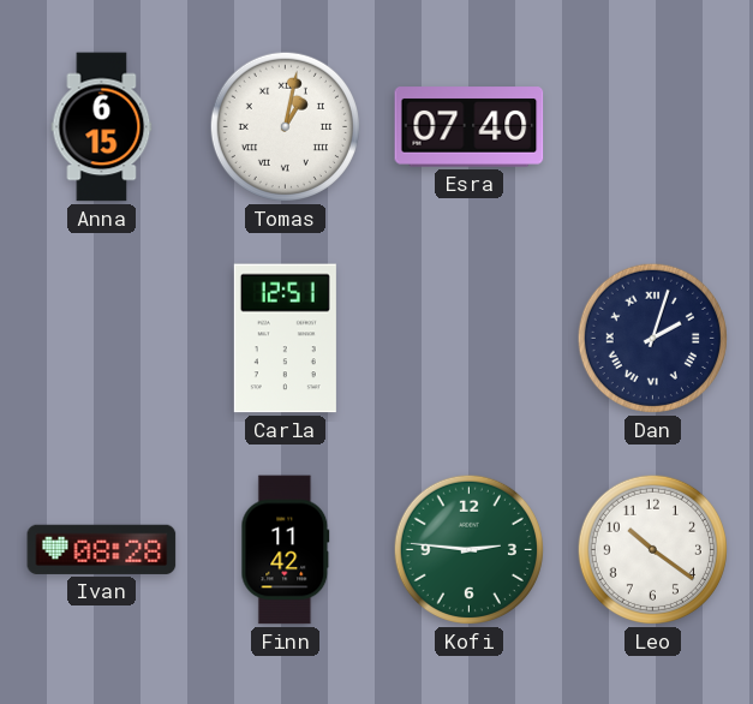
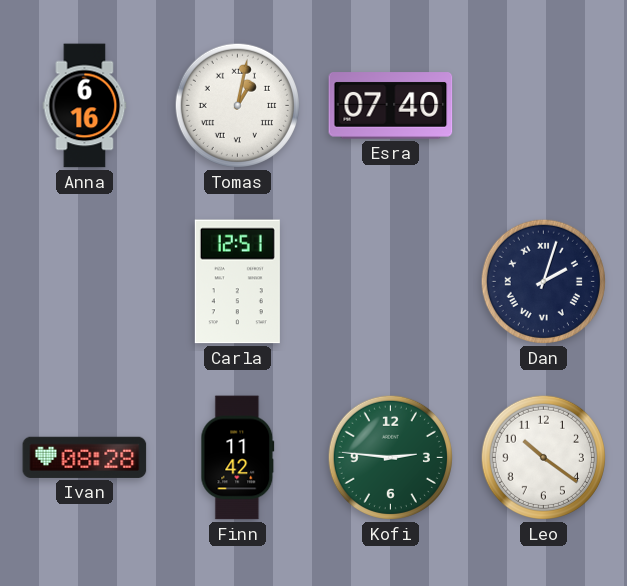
Anna: 6:15 -> 6:16
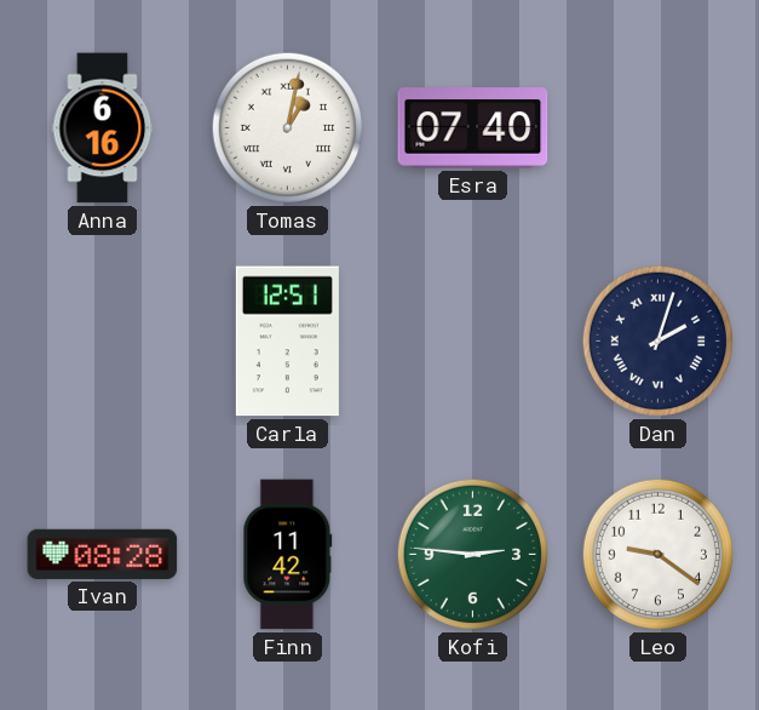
Leo: 10:21 -> 9:21
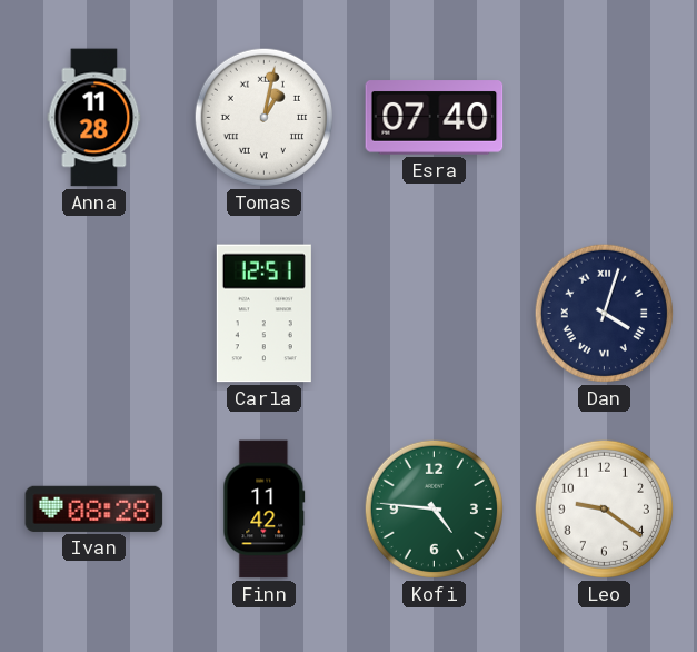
Anna: 6:16 -> 11:28
Dan: 2:03 -> 4:03
Kofi: 2:46 -> 4:46
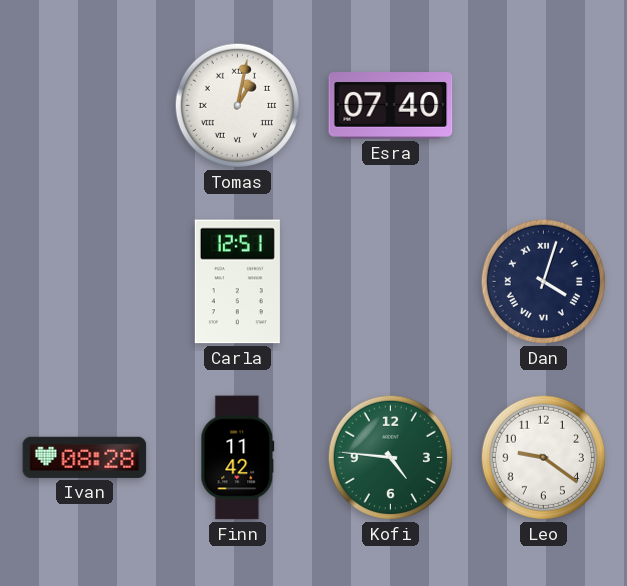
Anna: 11:28 -> none
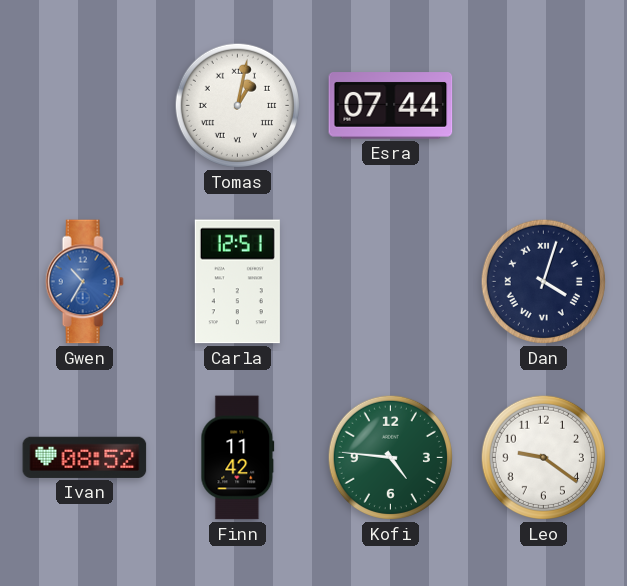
Esra: 07:40 -> 07:44
Gwen: none -> 10:35
Ivan: 08:28 -> 08:52
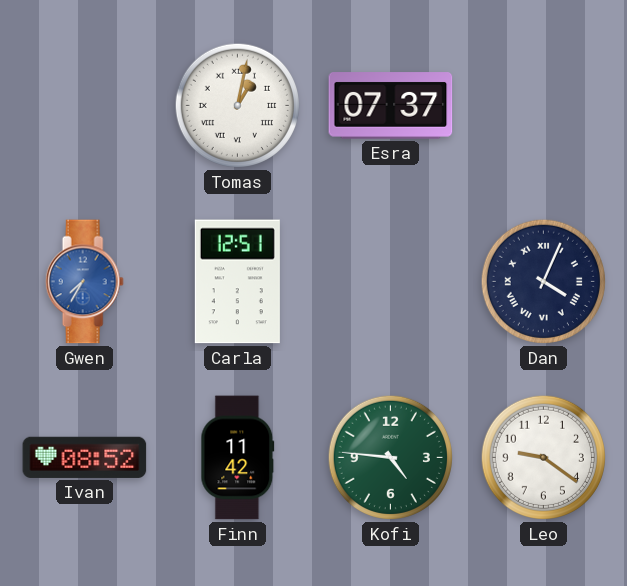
Esra: 07:44 -> 07:37
Gwen: 10:35 -> 7:35
Dan: 4:03 -> 4:04
